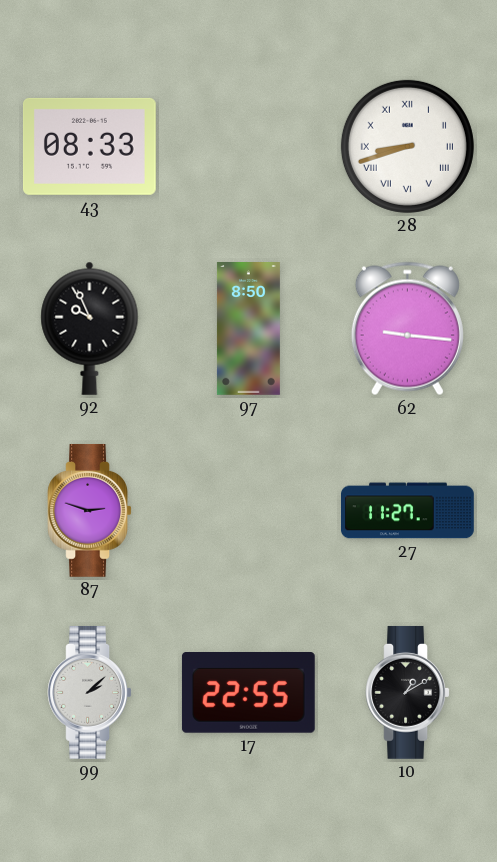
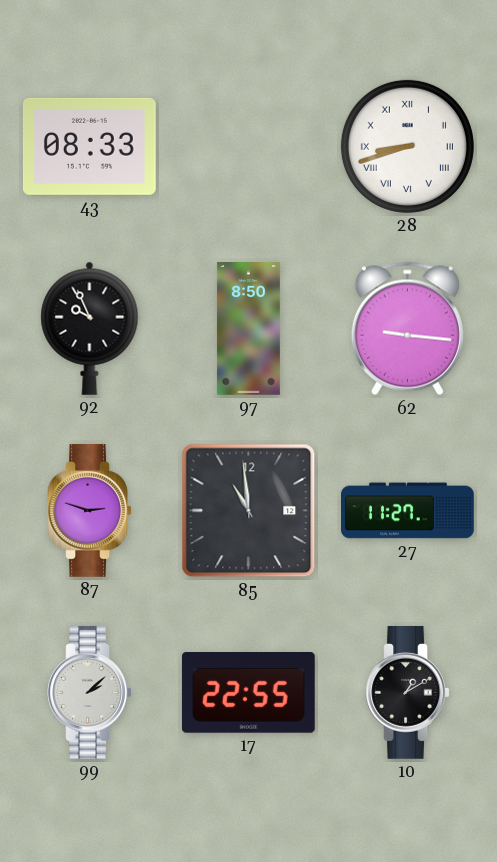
85: none -> 10:59
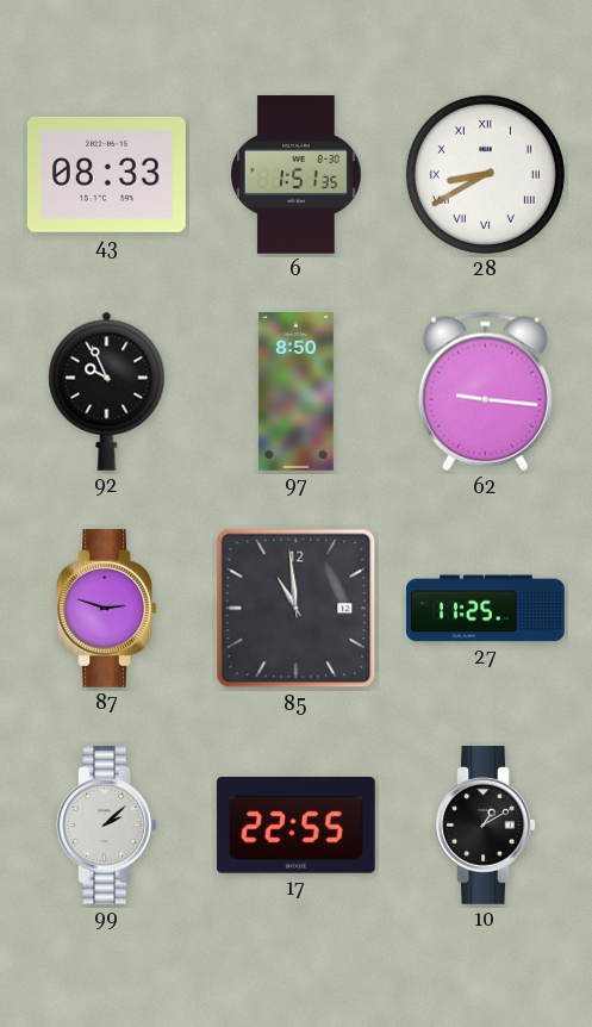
6: none -> 1:51
28: 8:42 -> 8:40
27: 11:27 -> 11:25
